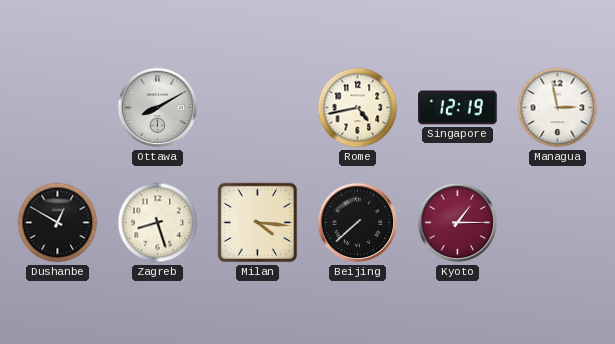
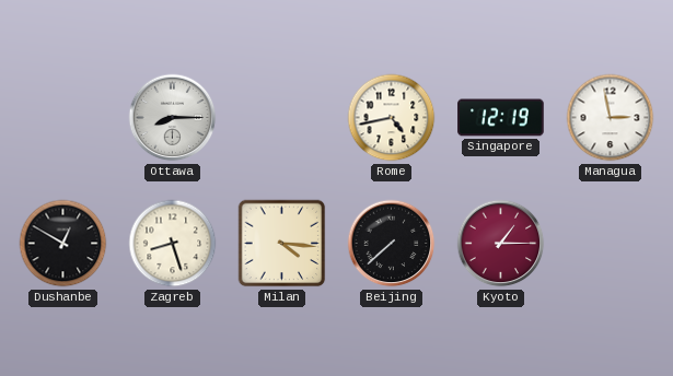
Ottawa: 8:10 -> 8:15
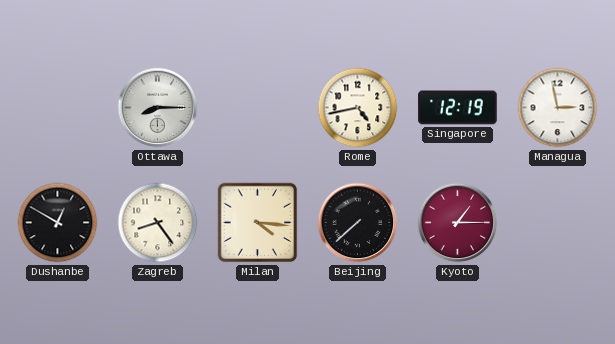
Zagreb: 8:27 -> 8:24
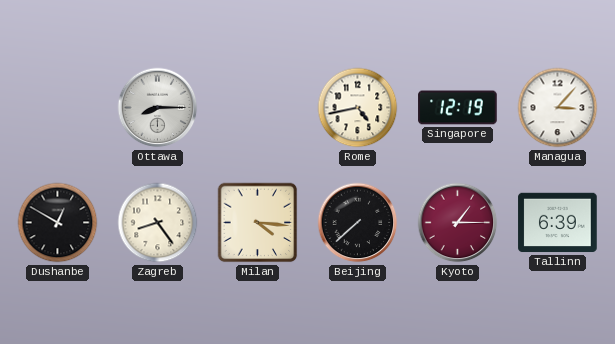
Managua: 2:58 -> 3:07
Tallinn: none -> 6:39
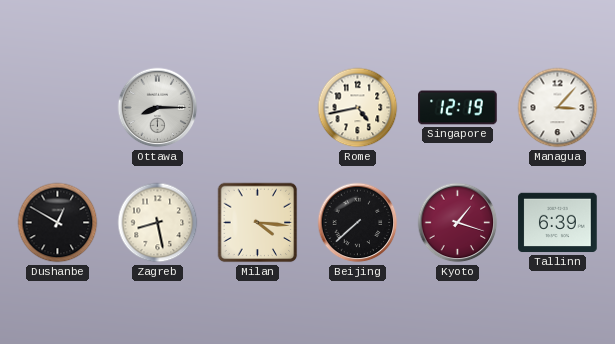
Zagreb: 8:24 -> 8:28
Kyoto: 1:15 -> 1:18
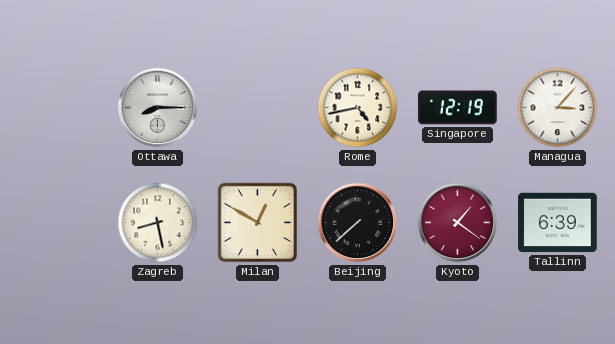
Dushanbe: 12:50 -> none
Milan: 4:16 -> 12:50
Kyoto: 1:18 -> 1:21
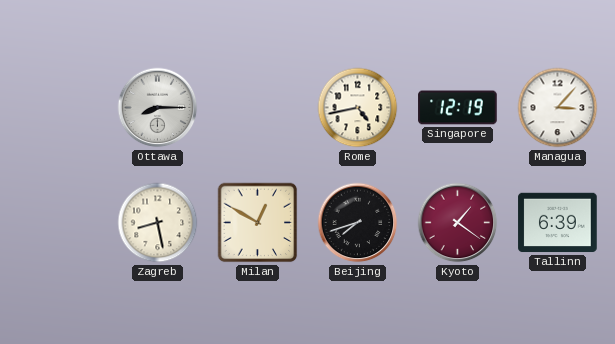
Beijing: 7:38 -> 7:42
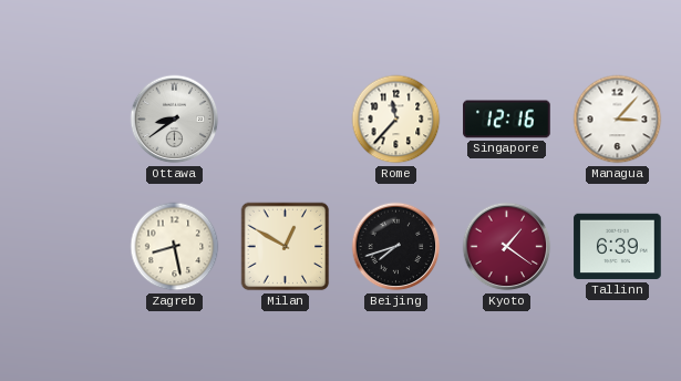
Ottawa: 8:15 -> 8:39
Rome: 4:43 -> 11:37
Singapore: 12:19 -> 12:16
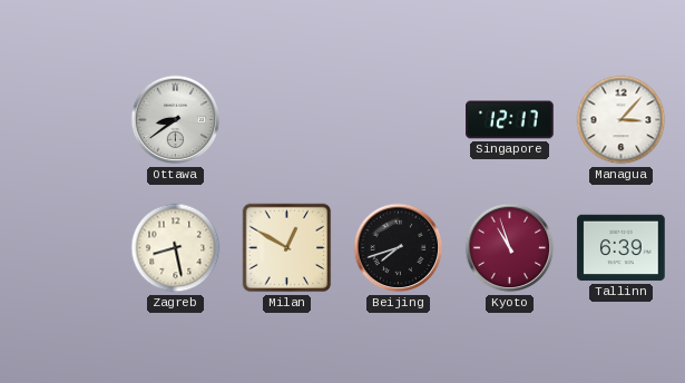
Rome: 11:37 -> none
Singapore: 12:16 -> 12:17
Kyoto: 1:21 -> 10:57
